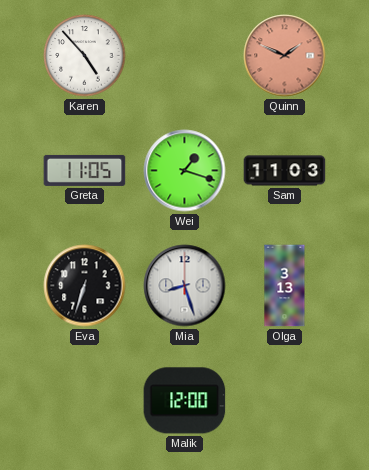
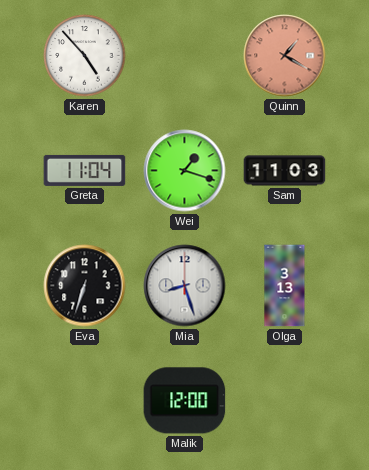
Quinn: 1:49 -> 1:20
Greta: 11:05 -> 11:04
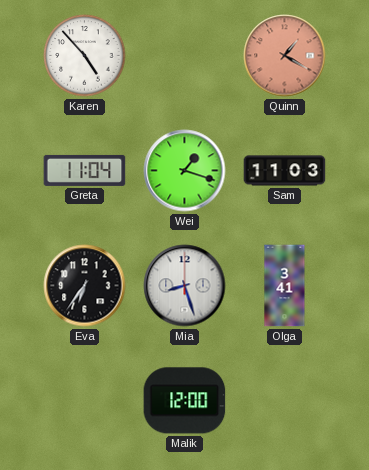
Eva: 6:33 -> 6:36
Olga: 3:13 -> 3:41
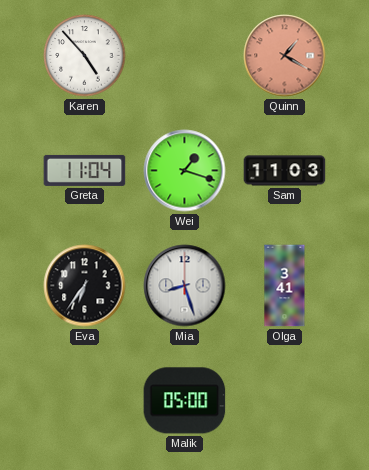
Malik: 12:00 -> 05:00
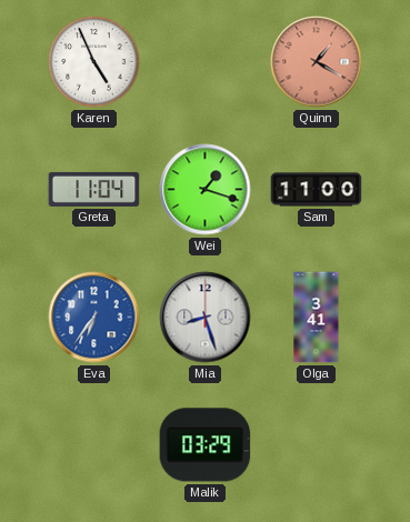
Karen: 4:53 -> 4:56
Sam: 11:03 -> 11:00
Eva dial: black -> blue
Malik: 05:00 -> 03:29
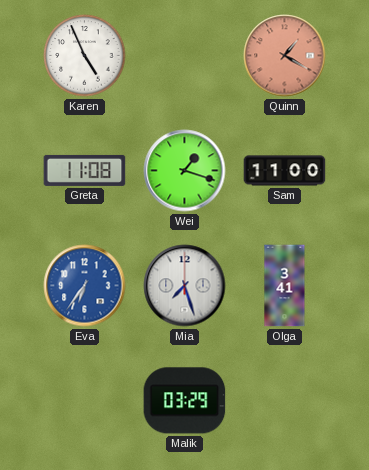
Greta: 11:04 -> 11:08
Mia: 8:27 -> 7:27
